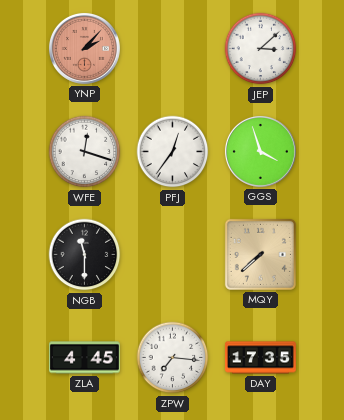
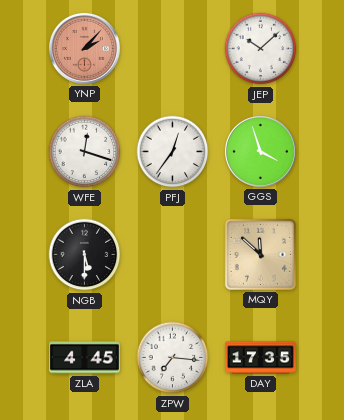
JEP: 3:08 -> 10:08
NGB: 11:30 -> 5:30
MQY: 7:38 -> 11:52
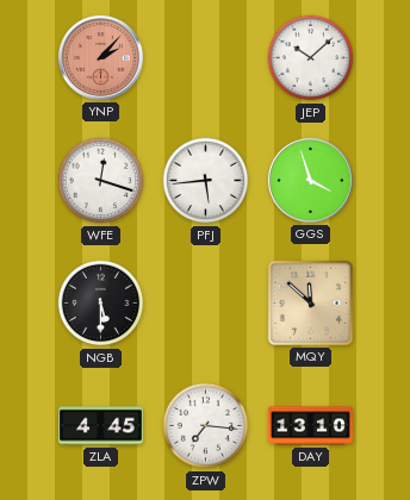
PFJ: 12:36 -> 5:44
DAY: 17:35 -> 13:10
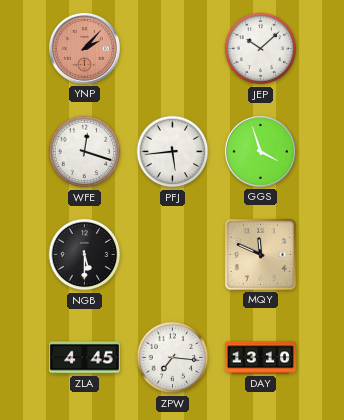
MQY: 11:52 -> 11:49
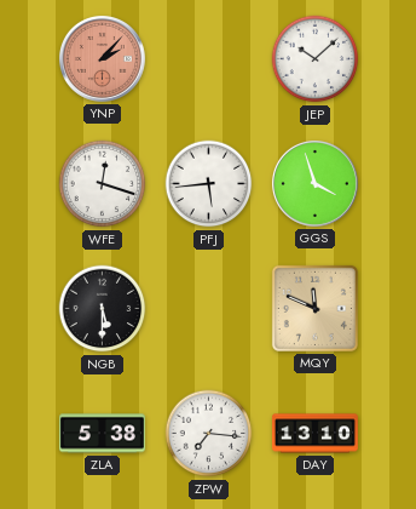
ZLA: 4:45 -> 5:38
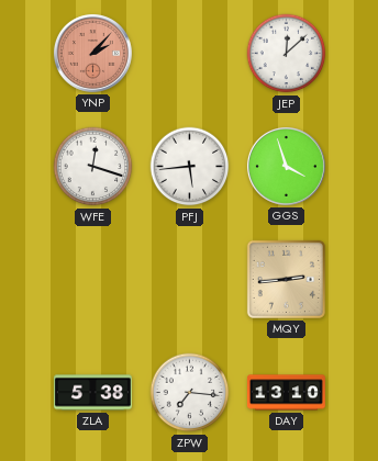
JEP: 10:08 -> 12:08
NGB: 5:30 -> none
MQY: 11:49 -> 2:44
